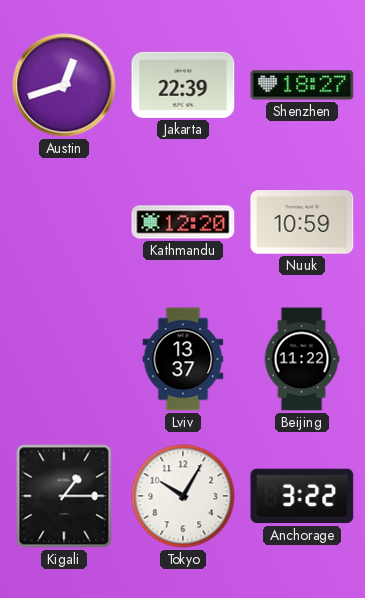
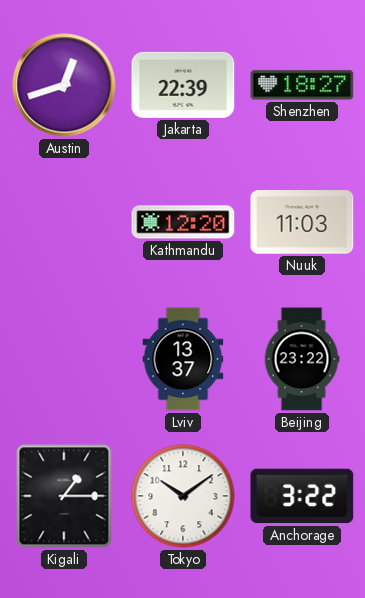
Nuuk: 10:59 -> 11:03
Beijing: 11:22 -> 23:22
Tokyo: 10:05 -> 10:09
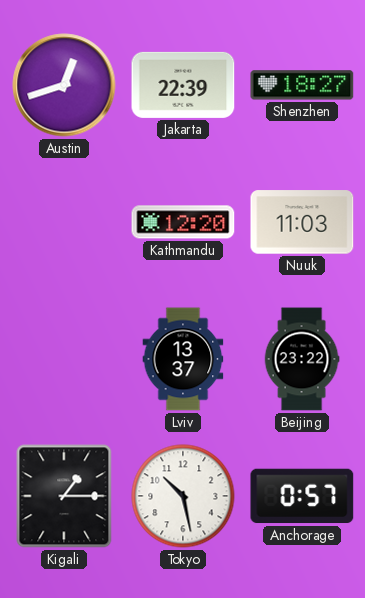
Tokyo: 10:09 -> 10:28
Anchorage: 3:22 -> 0:57
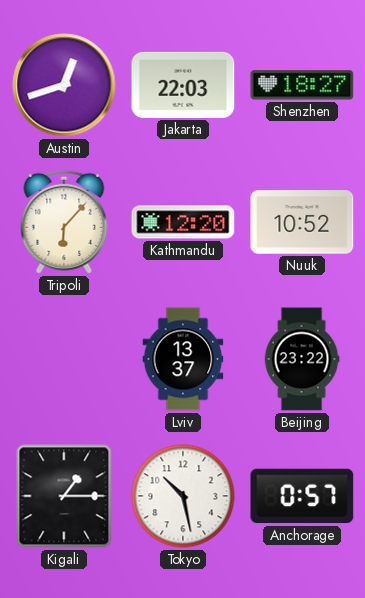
Jakarta: 22:39 -> 22:03
Tripoli: none -> 6:07
Nuuk: 11:03 -> 10:52
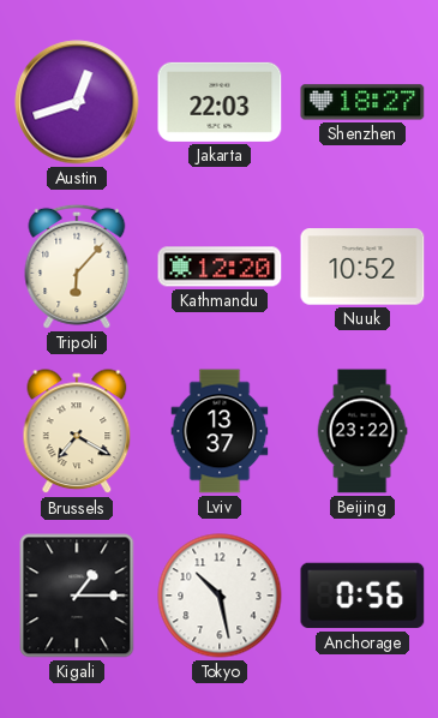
Brussels: none -> 7:20
Anchorage: 0:57 -> 0:56
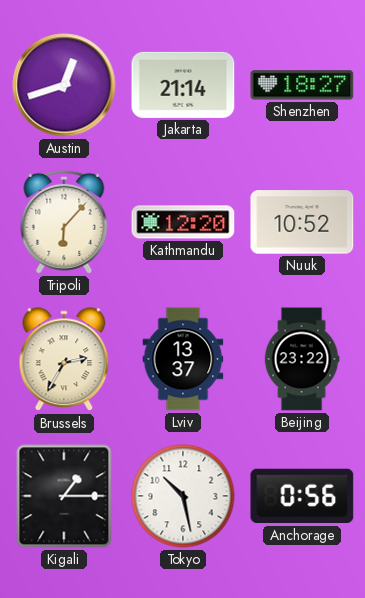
Jakarta: 22:03 -> 21:14
Brussels: 7:20 -> 2:35
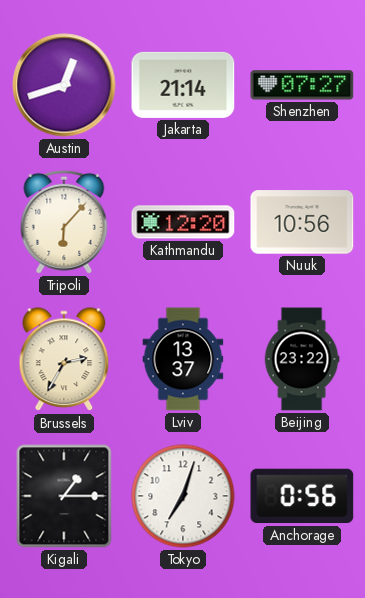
Shenzhen: 18:27 -> 07:27
Nuuk: 10:52 -> 10:56
Tokyo: 10:28 -> 7:03
